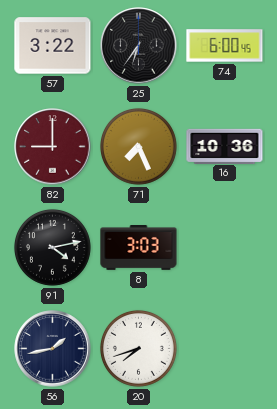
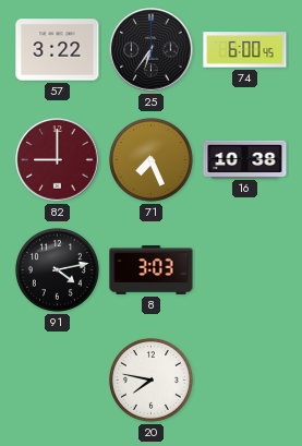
16: 10:36 -> 10:38
56: 1:43 -> none
20: 7:42 -> 7:47
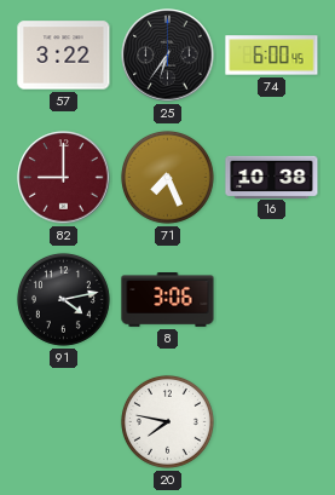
8: 3:03 -> 3:06
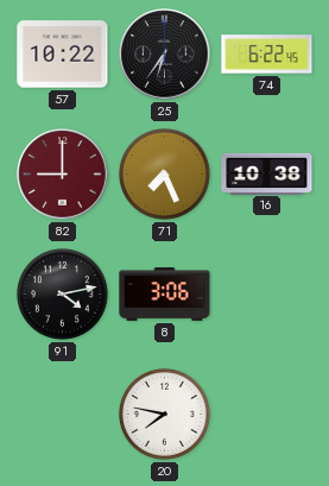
57: 3:22 -> 10:22
74: 6:00 -> 6:22
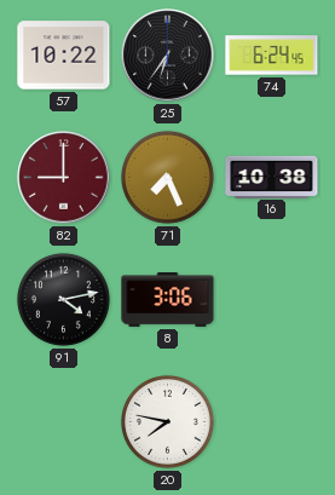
74: 6:22 -> 6:24
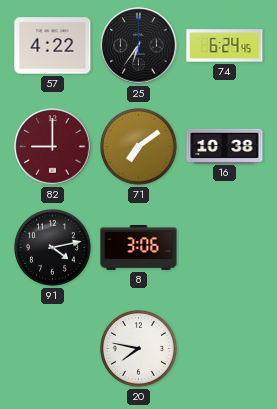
57: 10:22 -> 4:22
71: 7:26 -> 7:09
